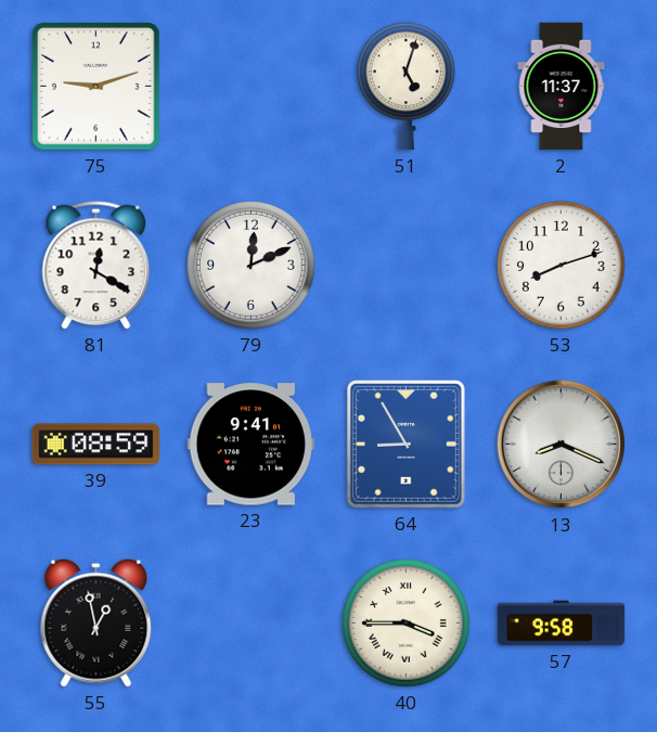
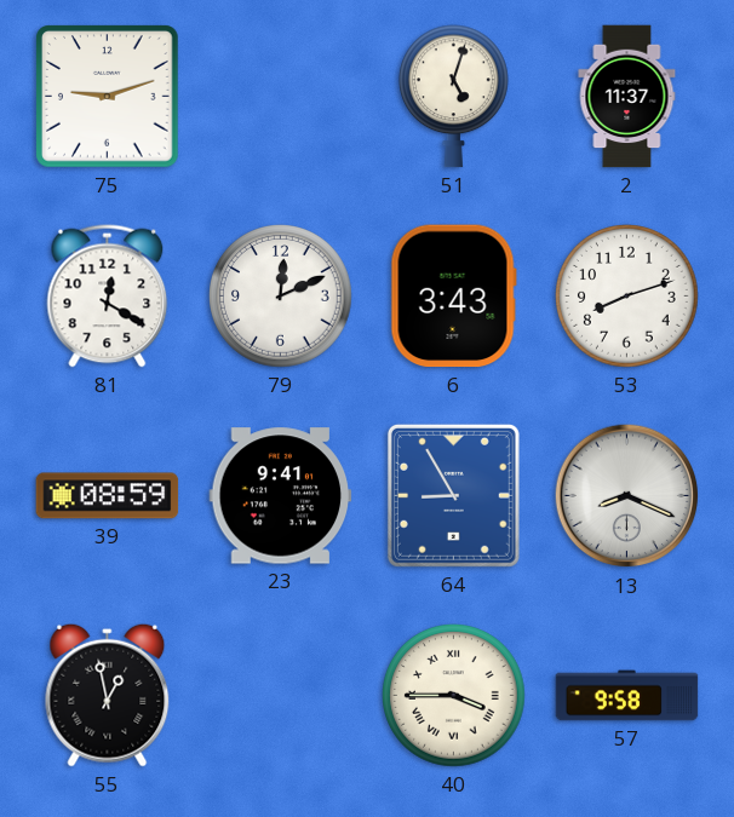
6: none -> 3:43
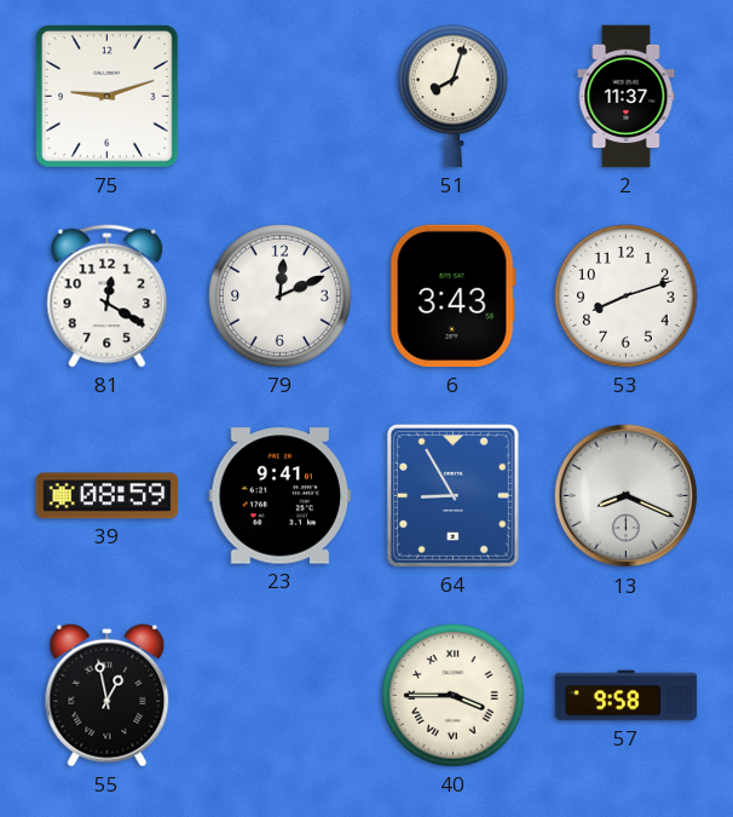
51: 5:03 -> 8:03
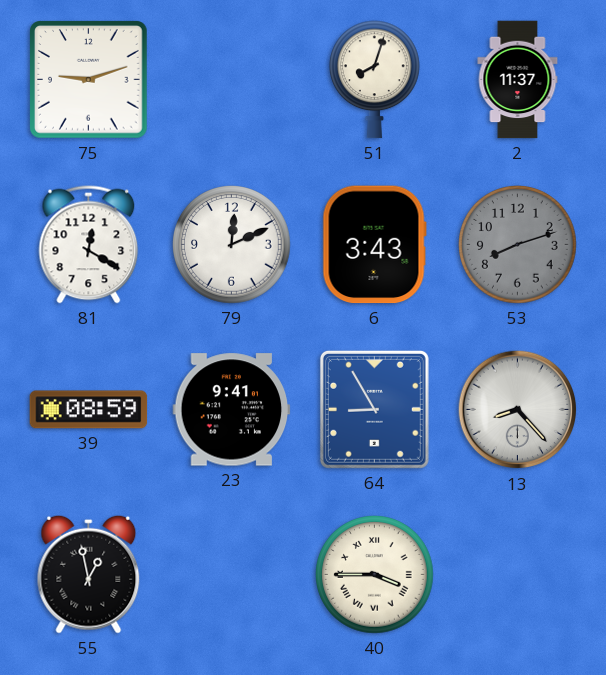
53 dial: white -> grey
13: 8:19 -> 8:23
57: 9:58 -> none
